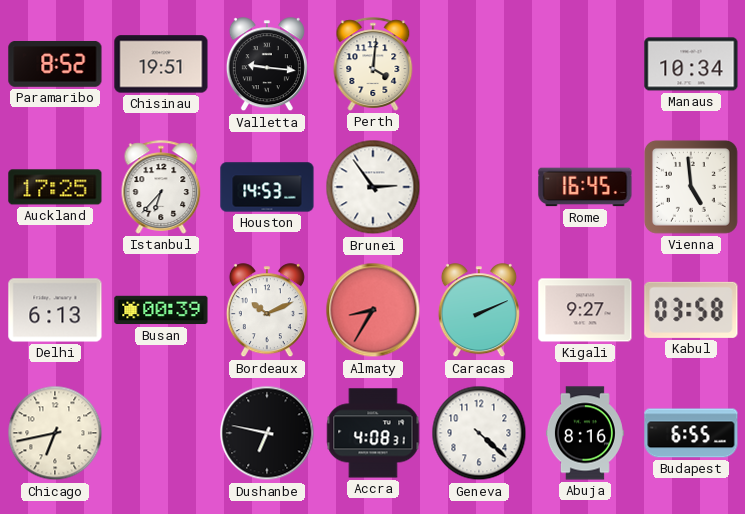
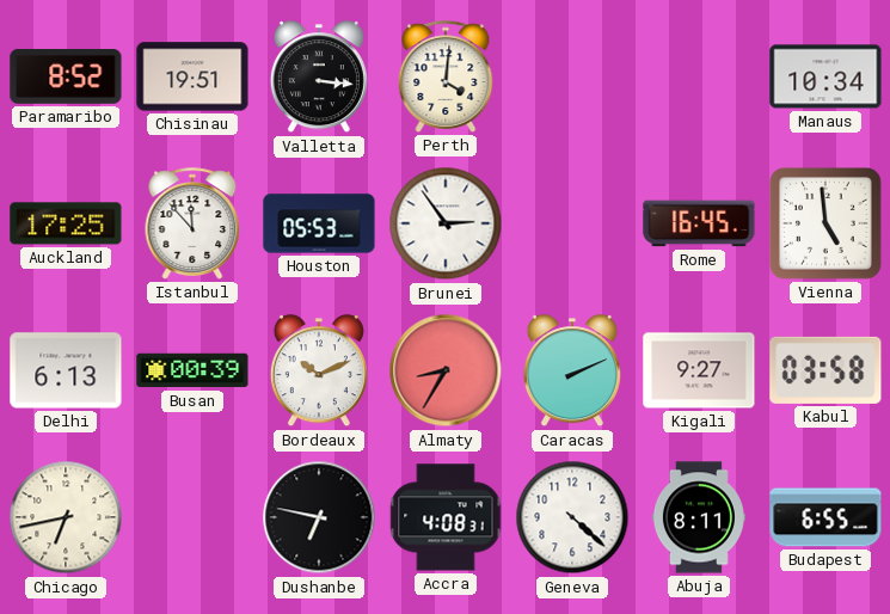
Valletta: 9:16 -> 3:16
Istanbul: 6:37 -> 11:53
Houston: 14:53 -> 05:53
Abuja: 8:16 -> 8:11
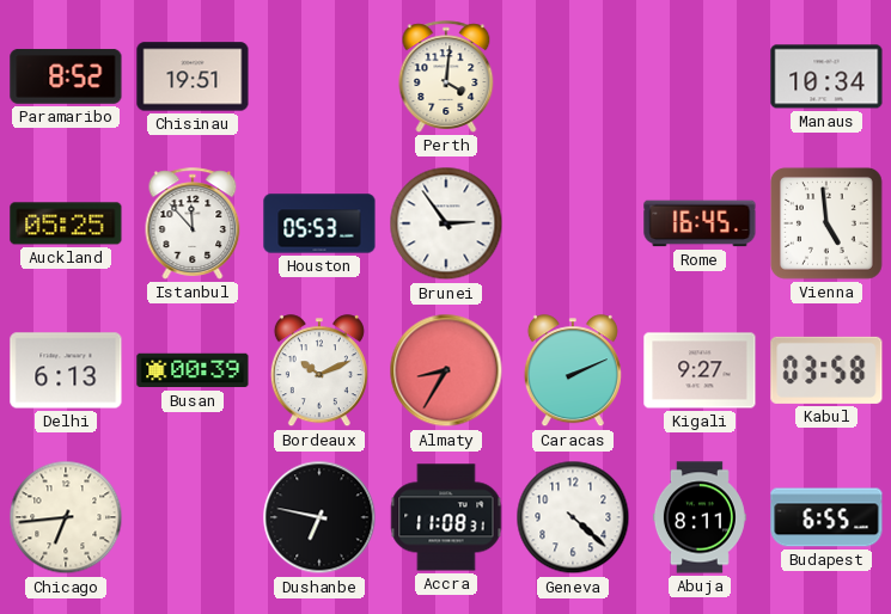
Valletta: 3:16 -> none
Auckland: 17:25 -> 05:25
Chicago: 6:43 -> 6:44
Accra: 4:08 -> 11:08
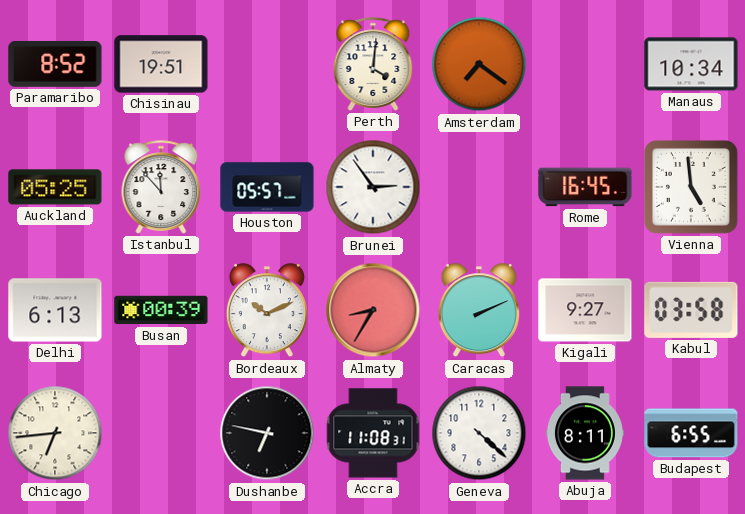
Amsterdam: none -> 7:21
Houston: 05:53 -> 05:57
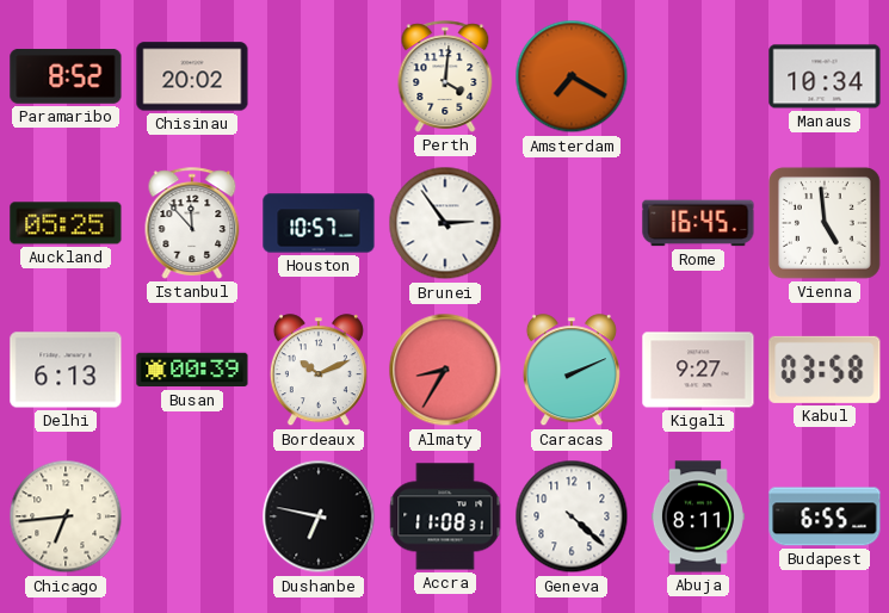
Chisinau: 19:51 -> 20:02
Amsterdam: 7:21 -> 7:20
Houston: 05:57 -> 10:57
